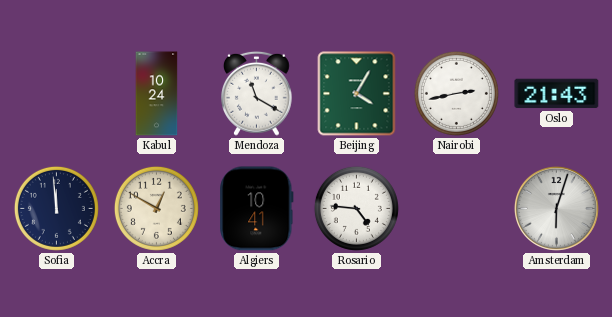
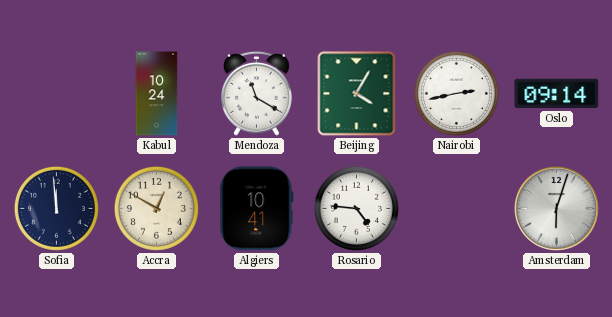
Oslo: 21:43 -> 09:14
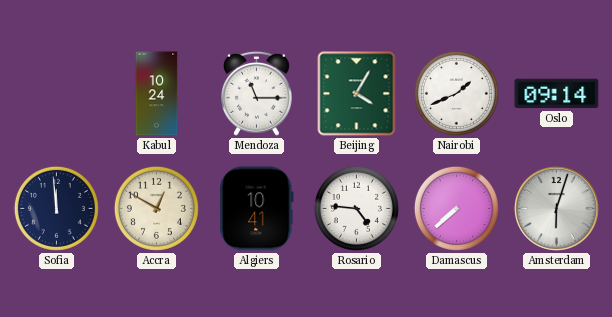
Mendoza: 11:20 -> 11:15
Nairobi: 2:43 -> 1:41
Damascus: none -> 7:38
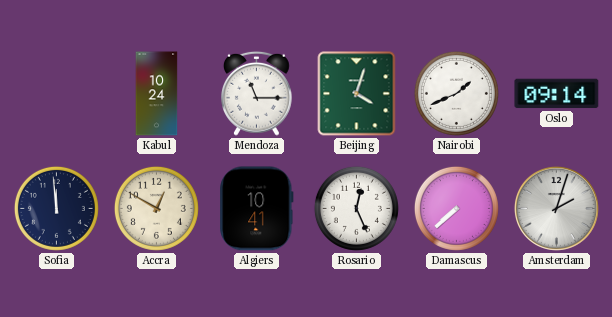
Beijing: 4:05 -> 4:03
Rosario: 4:46 -> 12:26
Amsterdam: 6:03 -> 2:03
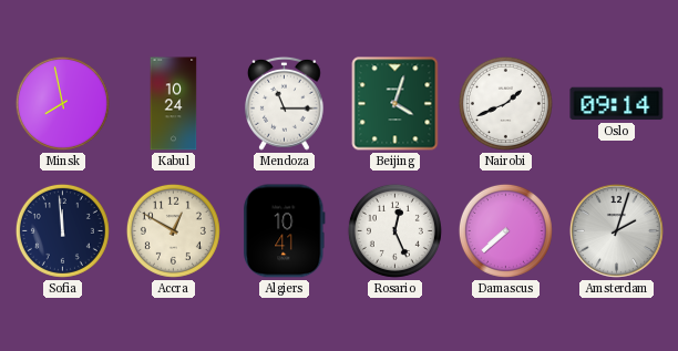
Minsk: none -> 7:58
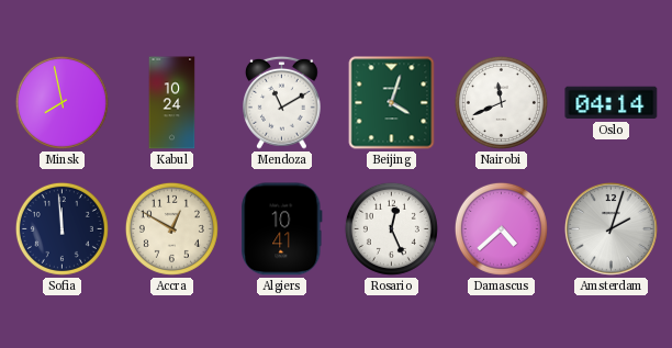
Mendoza: 11:15 -> 11:10
Nairobi: 1:41 -> 11:41
Oslo: 09:14 -> 04:14
Damascus: 7:38 -> 4:38
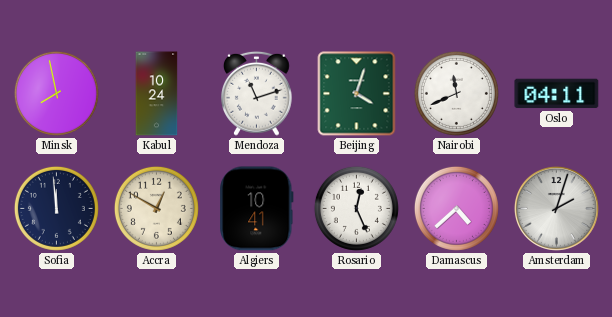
Mendoza: 11:10 -> 11:12
Oslo: 04:14 -> 04:11
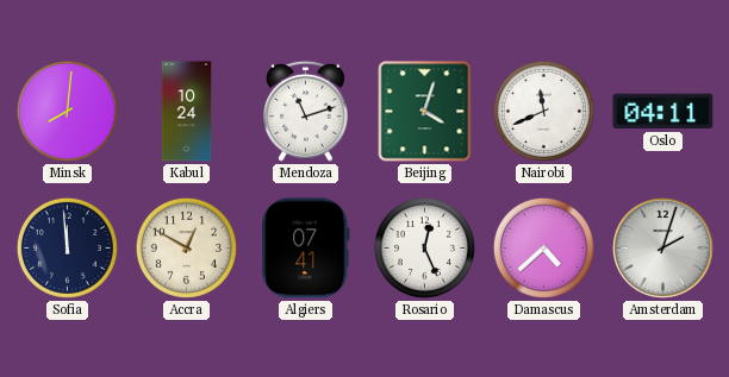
Minsk: 7:58 -> 8:01
Algiers: 10:41 -> 07:41
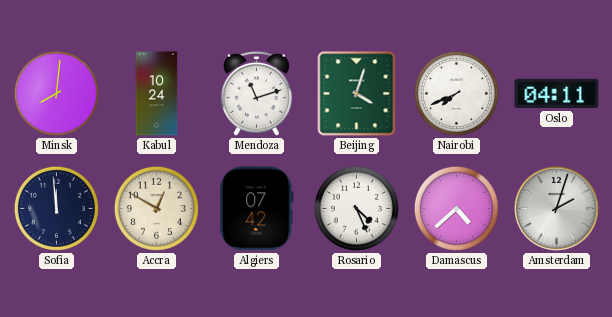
Nairobi: 11:41 -> 7:41
Algiers: 07:41 -> 07:42
Rosario: 12:26 -> 4:26
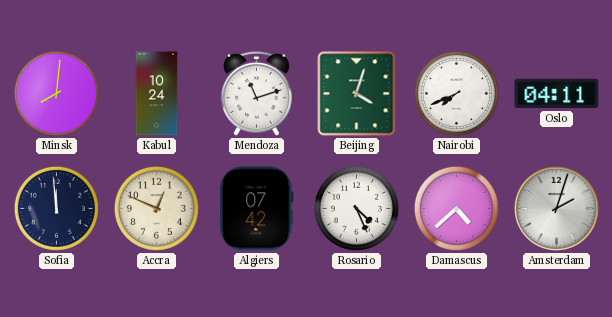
Accra: 12:50 -> 12:49
